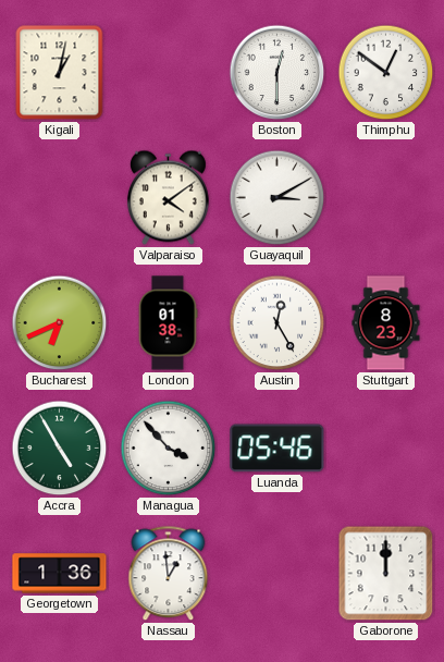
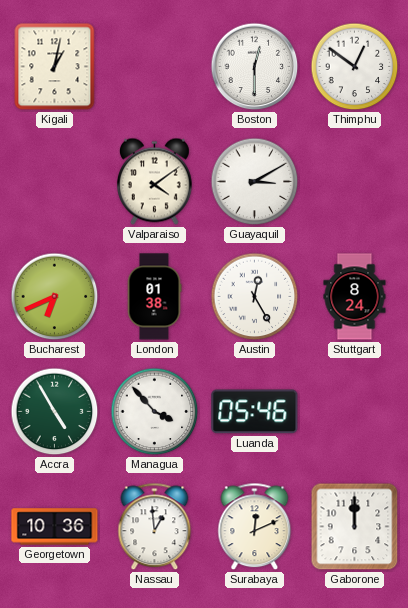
Stuttgart: 8:23 -> 8:24
Georgetown: 1:36 -> 10:36
Surabaya: none -> 12:11
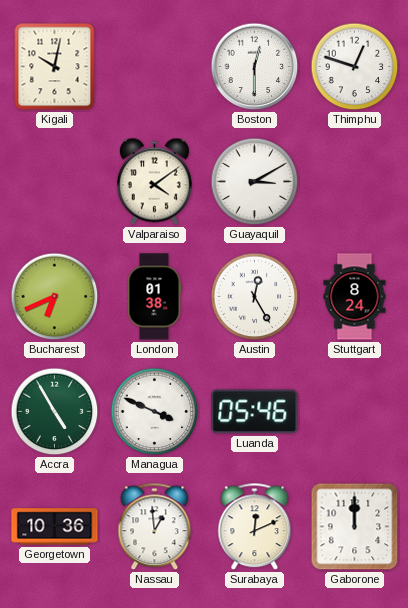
Kigali: 1:02 -> 10:02
Thimphu: 12:51 -> 12:48
Managua: 3:53 -> 3:49
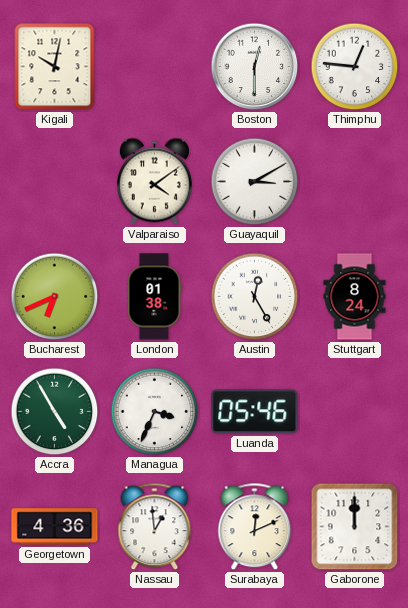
Thimphu: 12:48 -> 12:46
Managua: 3:49 -> 3:34
Georgetown: 10:36 -> 4:36
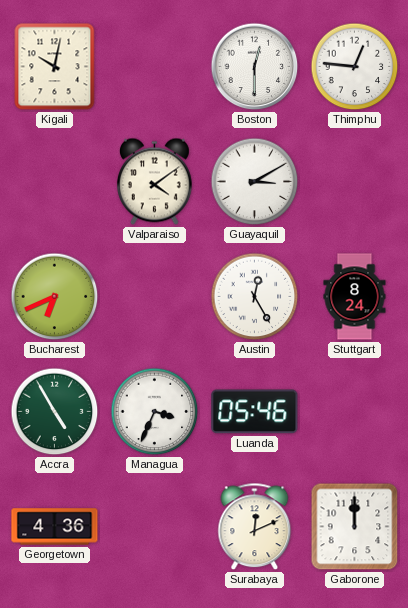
London: 01:38 -> none
Nassau: 12:59 -> none
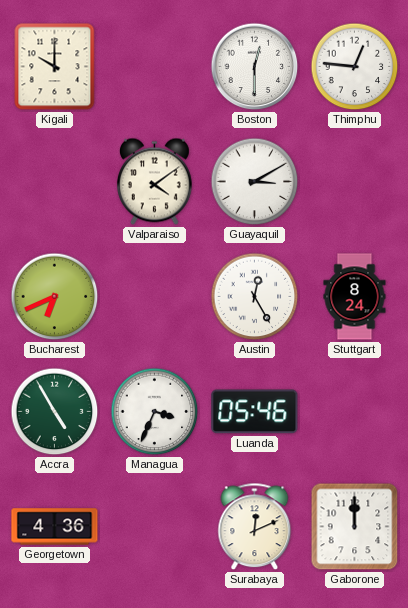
Kigali: 10:02 -> 10:00
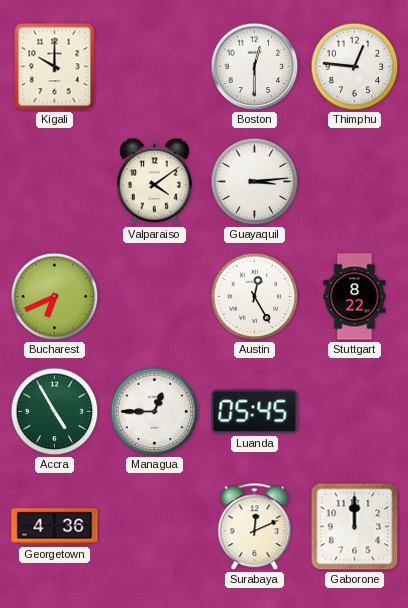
Guayaquil: 3:10 -> 3:14
Stuttgart: 8:24 -> 8:22
Managua: 3:34 -> 12:45
Luanda: 05:46 -> 05:45
